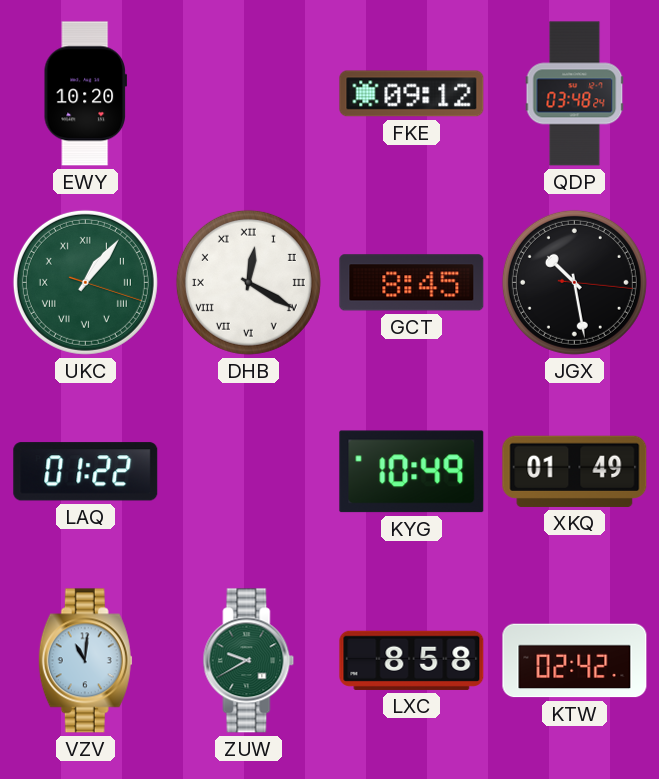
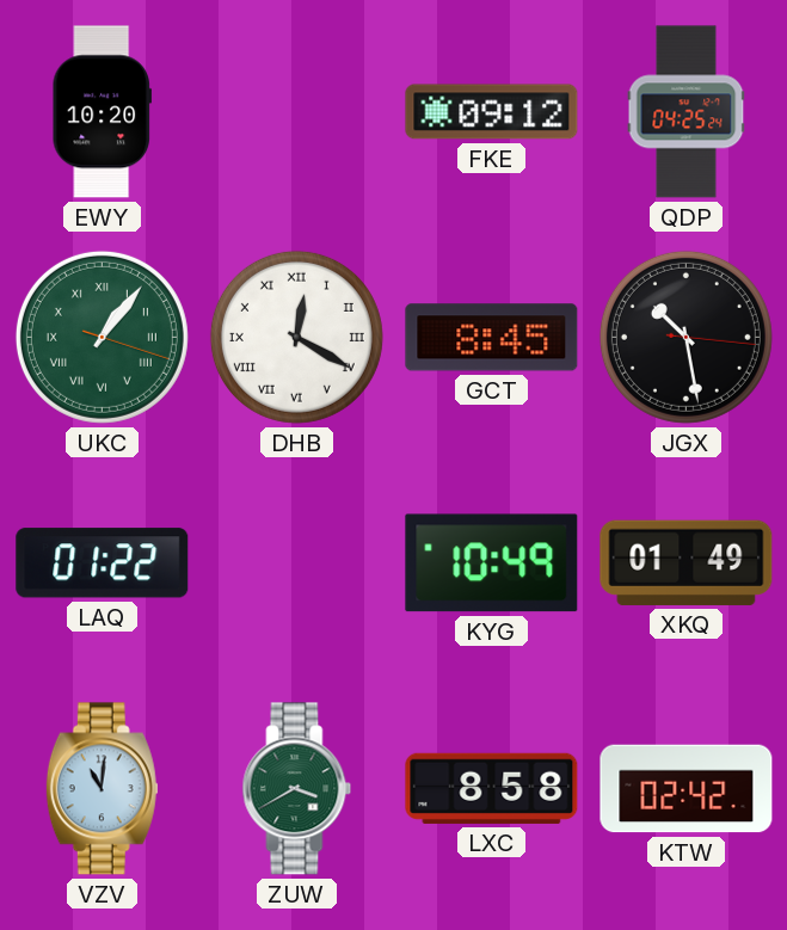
QDP: 03:48 -> 04:25
ZUW: 9:40 -> 3:40
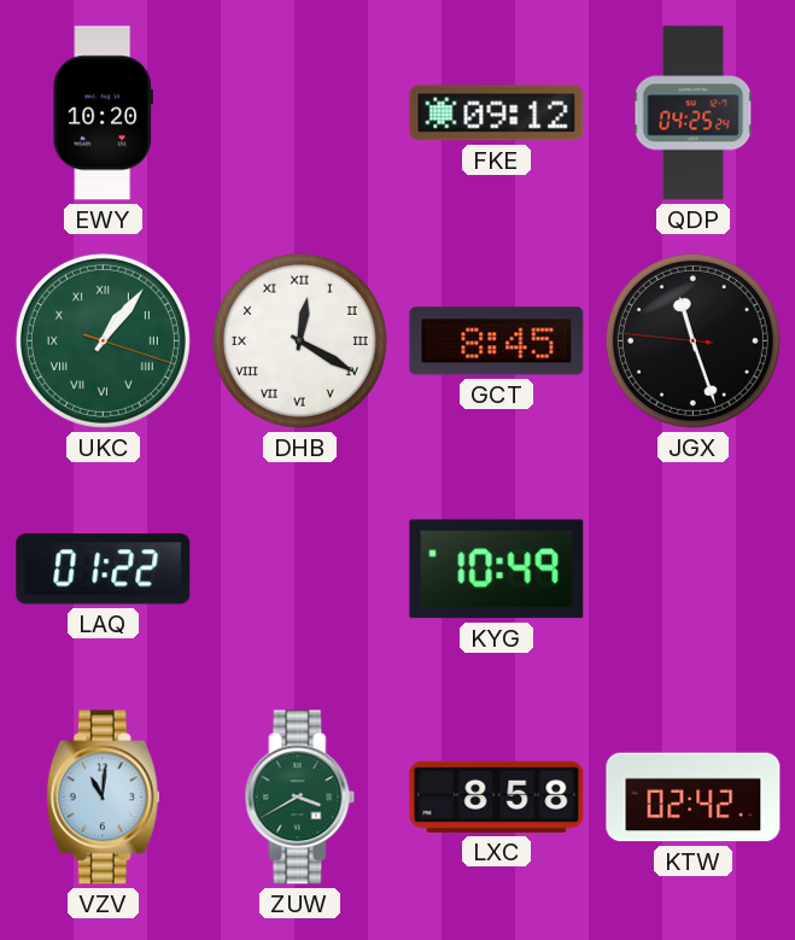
JGX: 10:28 -> 11:26
XKQ: 01:49 -> none
